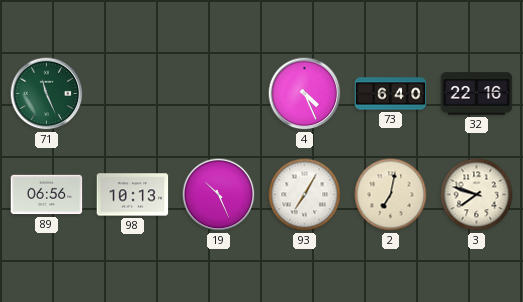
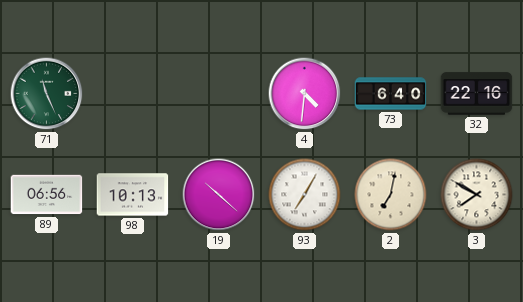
4: 4:26 -> 4:31
19: 10:26 -> 10:22
3: 7:48 -> 7:50
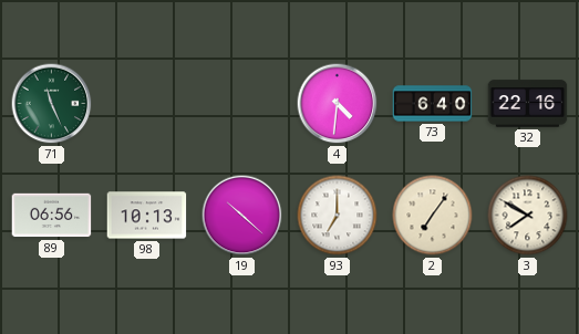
93: 7:05 -> 7:00
2: 7:02 -> 7:06
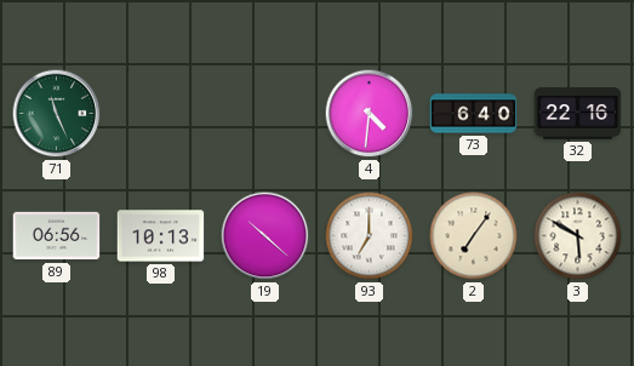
3: 7:50 -> 5:50
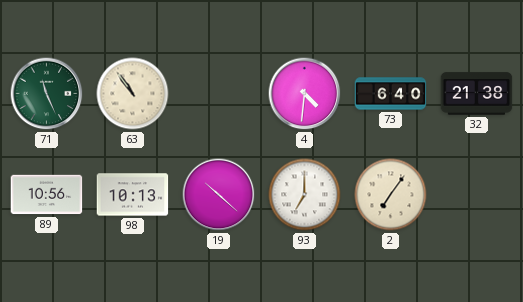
63: none -> 10:54
32: 22:16 -> 21:38
89: 06:56 -> 10:56
3: 5:50 -> none
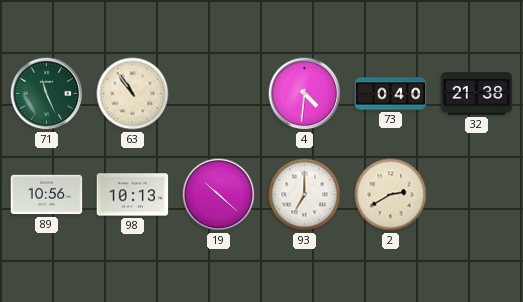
73: 6:40 -> 0:40
2: 7:06 -> 2:40
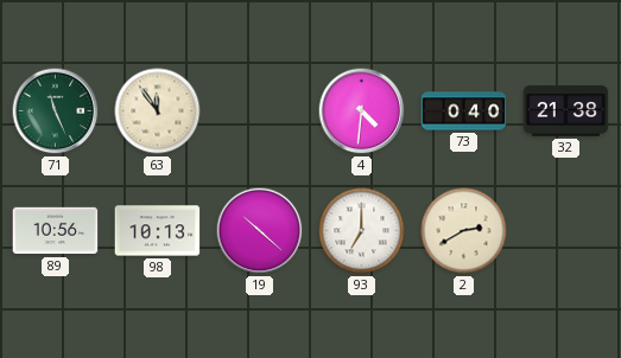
63: 10:54 -> 11:54
